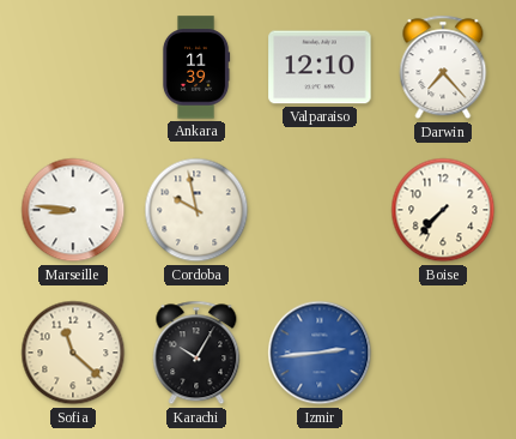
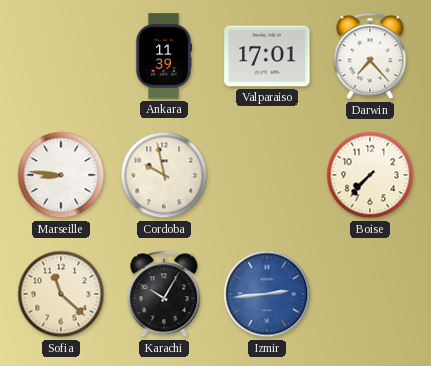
Valparaiso: 12:10 -> 17:01
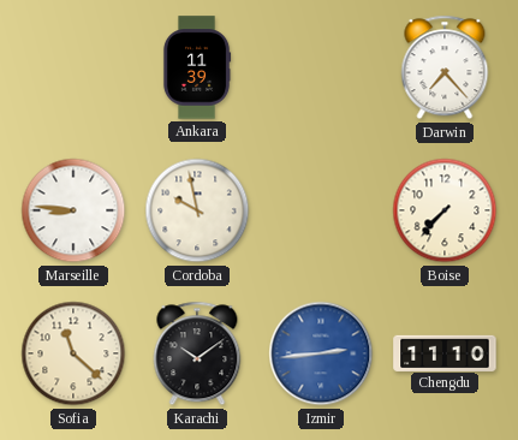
Valparaiso: 17:01 -> none
Karachi: 10:05 -> 10:09
Chengdu: none -> 11:10
